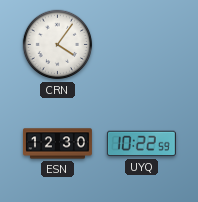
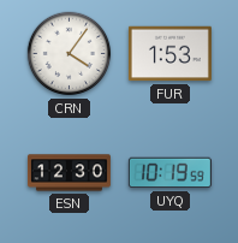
FUR: none -> 1:53
UYQ: 10:22 -> 10:19
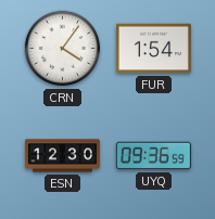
FUR: 1:53 -> 1:54
UYQ: 10:19 -> 09:36
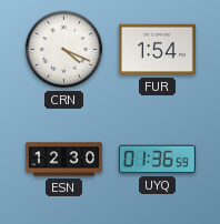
CRN: 4:06 -> 4:19
UYQ: 09:36 -> 01:36
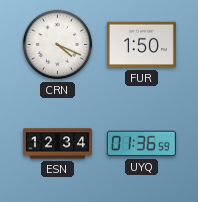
FUR: 1:54 -> 1:50
ESN: 12:30 -> 12:34
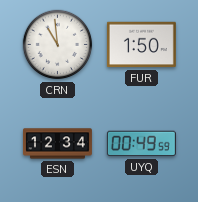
CRN: 4:19 -> 10:59
UYQ: 01:36 -> 00:49
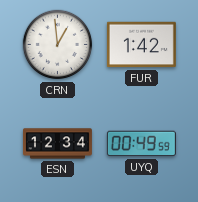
CRN: 10:59 -> 12:59
FUR: 1:50 -> 1:42
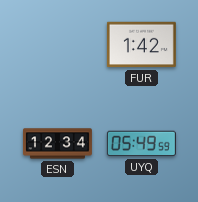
CRN: 12:59 -> none
UYQ: 00:49 -> 05:49
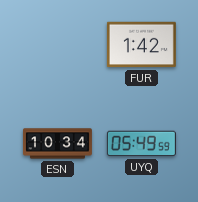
ESN: 12:34 -> 10:34
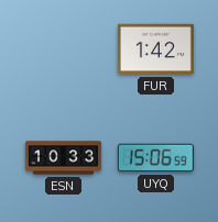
ESN: 10:34 -> 10:33
UYQ: 05:49 -> 15:06
